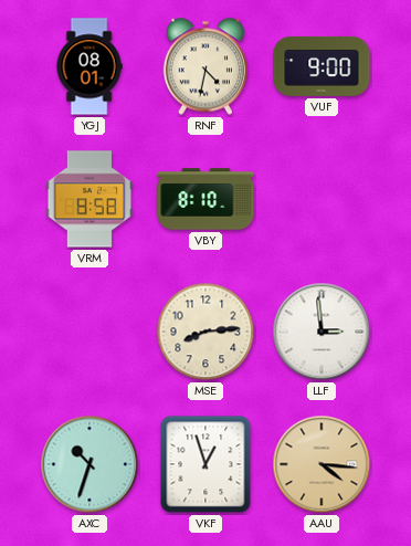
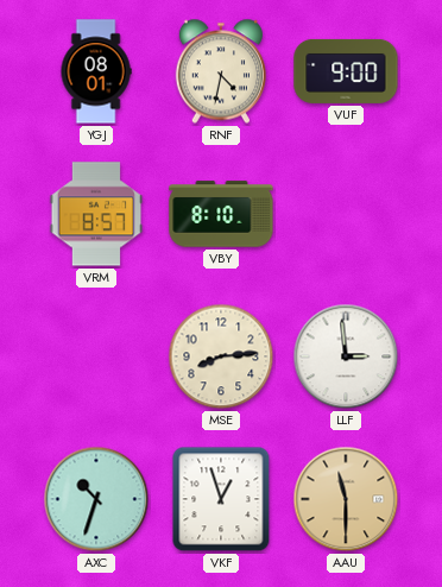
VRM: 8:58 -> 8:57
AAU: 4:16 -> 11:30
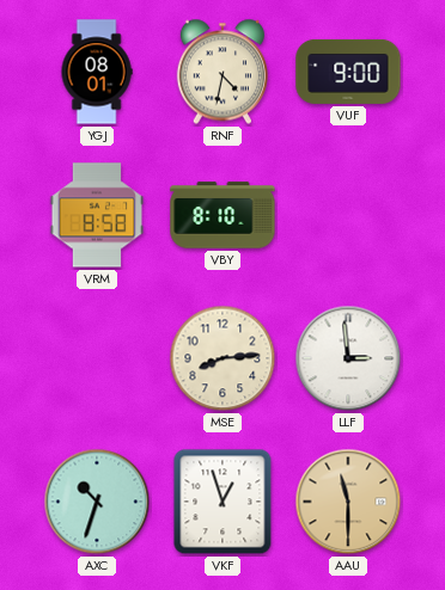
VRM: 8:57 -> 8:58
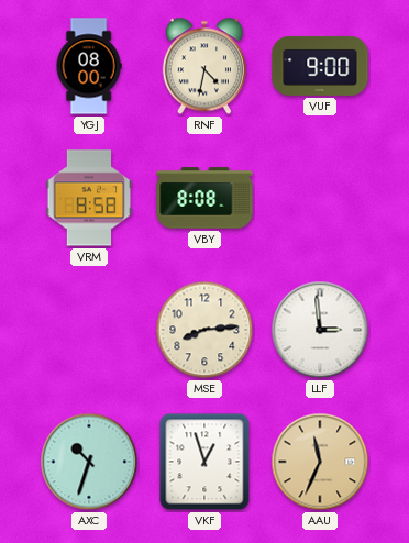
YGJ: 08:01 -> 08:00
VBY: 8:10 -> 8:08
AAU: 11:30 -> 11:34
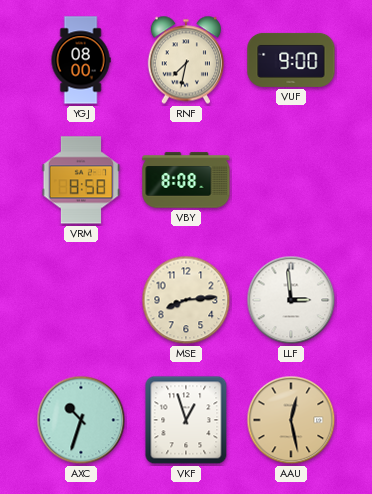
RNF: 4:32 -> 7:32
AAU: 11:34 -> 12:28
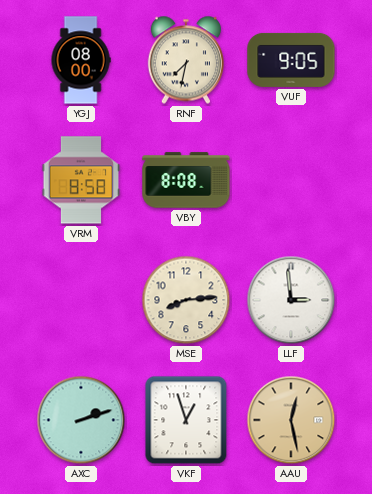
VUF: 9:00 -> 9:05
AXC: 10:33 -> 2:12
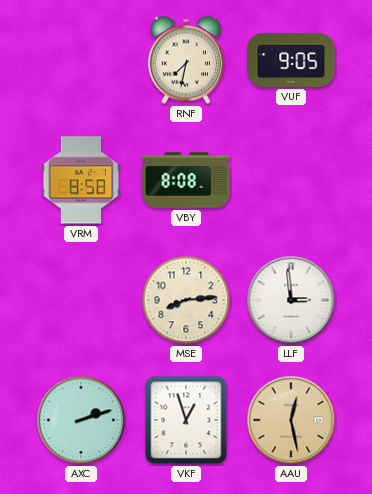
YGJ: 08:00 -> none
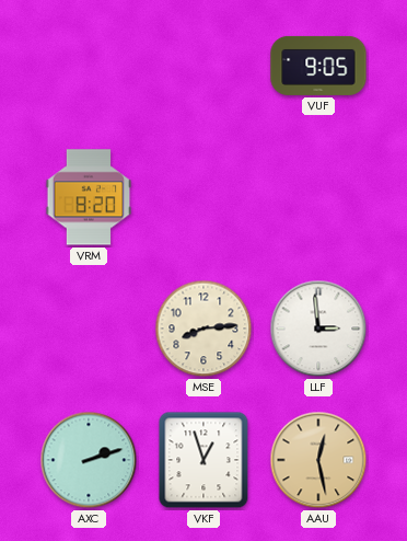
RNF: 7:32 -> none
VRM: 8:58 -> 8:20
VBY: 8:08 -> none
